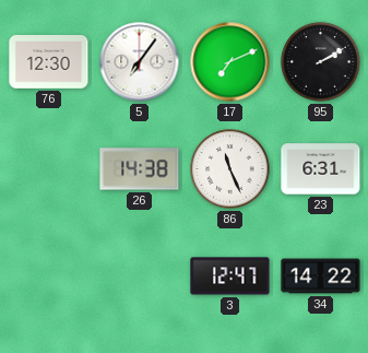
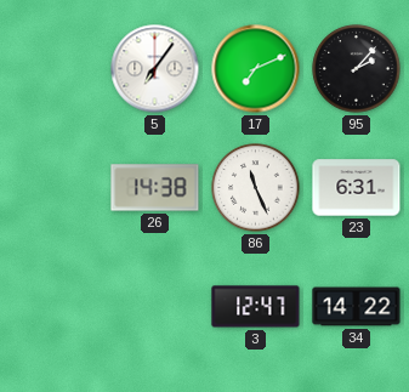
76: 12:30 -> none
95: 2:10 -> 2:07
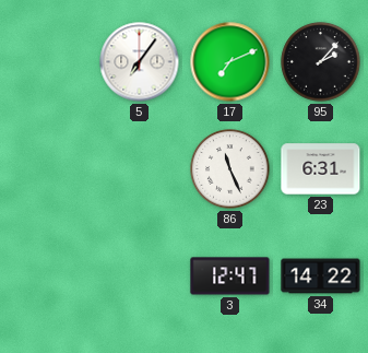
26: 14:38 -> none
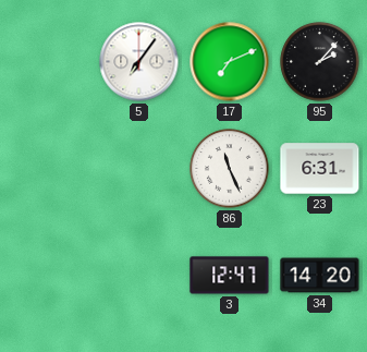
34: 14:22 -> 14:20
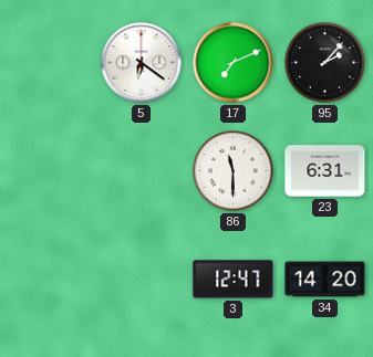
5: 7:06 -> 6:21
86: 11:26 -> 11:30
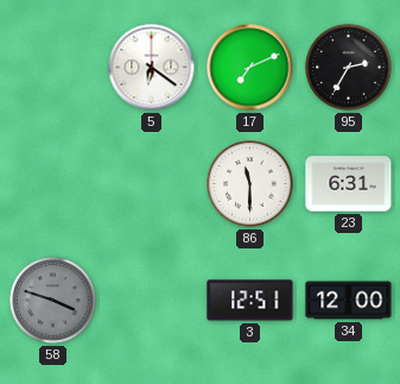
95: 2:07 -> 2:35
58: none -> 3:48
3: 12:47 -> 12:51
34: 14:20 -> 12:00
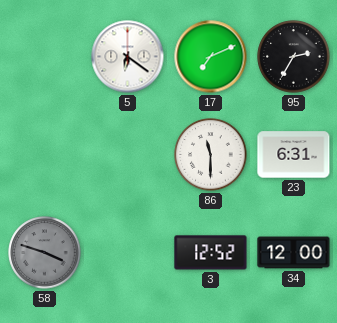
3: 12:51 -> 12:52
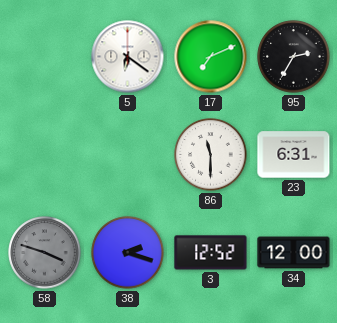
38: none -> 2:18
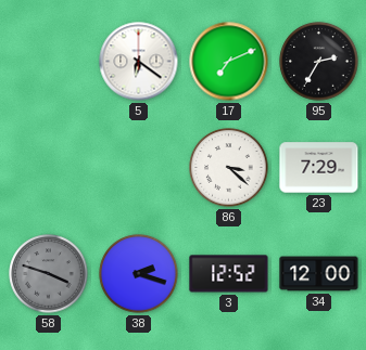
86: 11:30 -> 3:22
23: 6:31 -> 7:29
